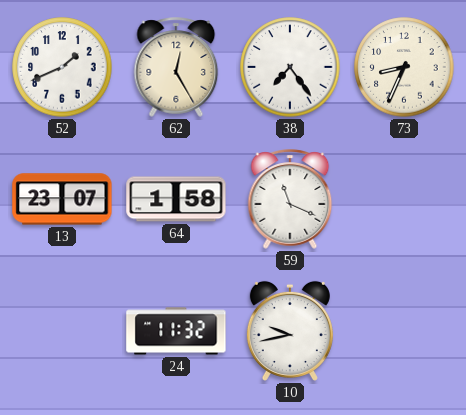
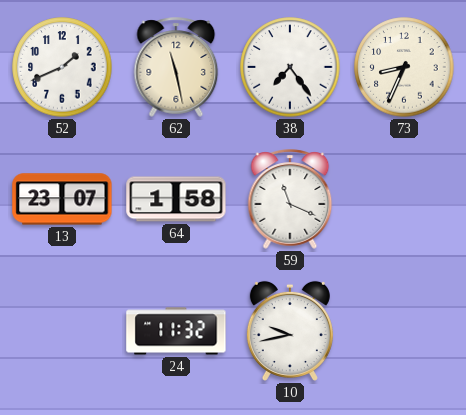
62: 12:25 -> 11:28
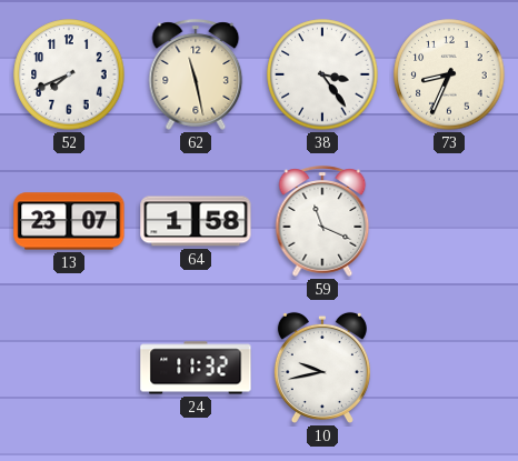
52: 1:41 -> 7:41
38: 7:24 -> 3:24
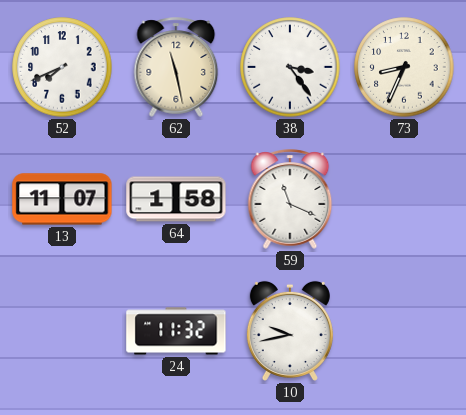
13: 23:07 -> 11:07
